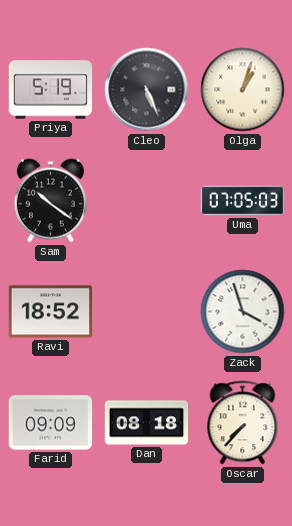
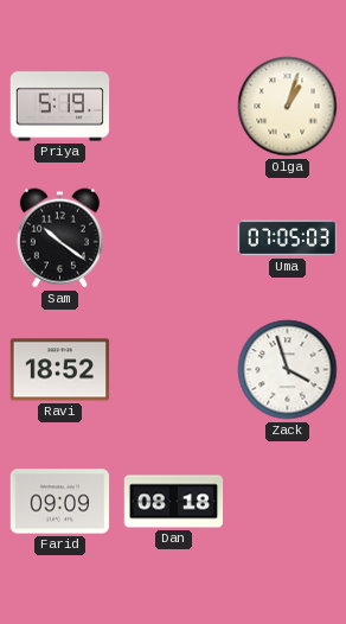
Cleo: 5:26 -> none
Oscar: 7:37 -> none
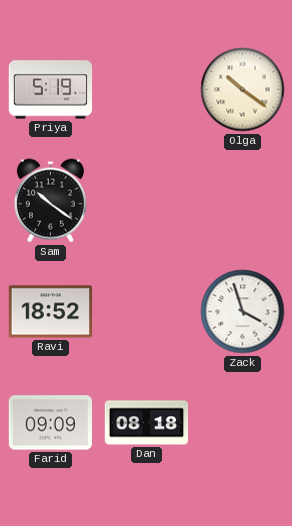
Olga: 1:03 -> 10:21
Uma: 07:05 -> none
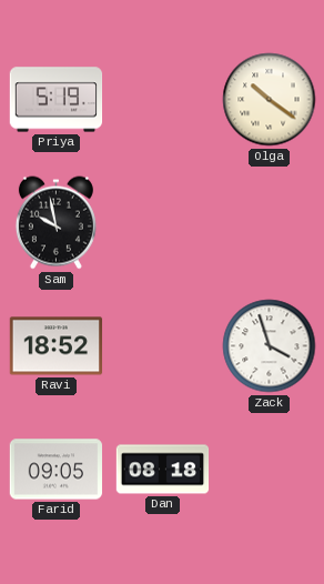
Sam: 10:21 -> 9:58
Farid: 09:09 -> 09:05
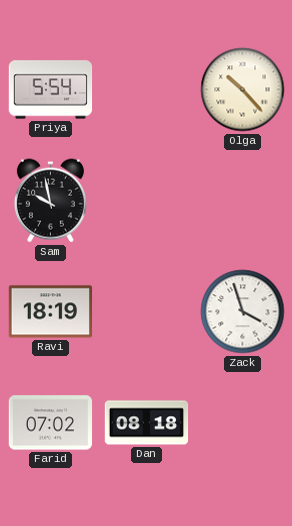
Priya: 5:19 -> 5:54
Olga: 10:21 -> 10:23
Ravi: 18:52 -> 18:19
Farid: 09:05 -> 07:02
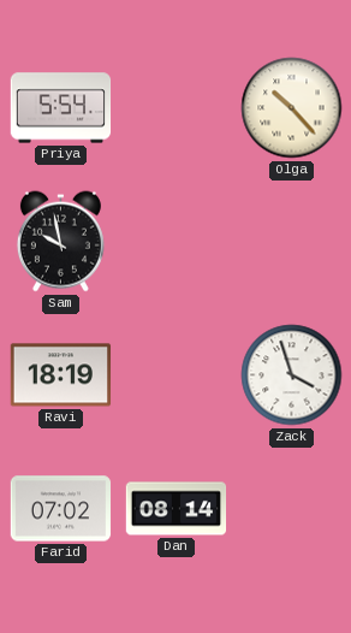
Dan: 08:18 -> 08:14
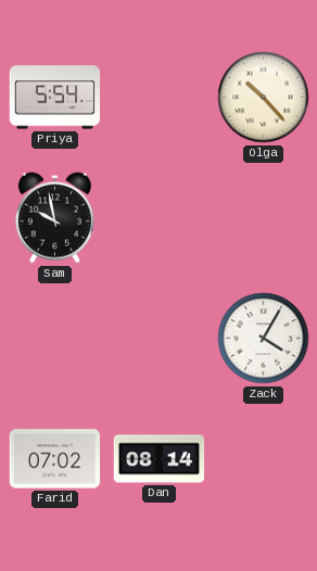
Ravi: 18:19 -> none
Zack: 3:57 -> 4:05
